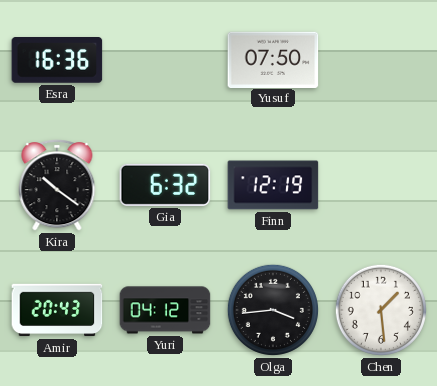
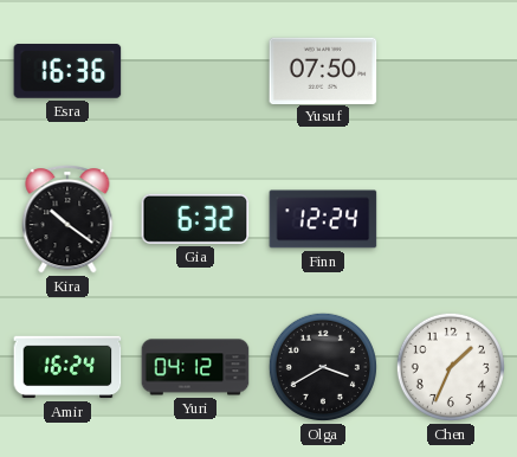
Finn: 12:19 -> 12:24
Amir: 20:43 -> 16:24
Olga: 3:44 -> 3:40
Chen: 1:29 -> 1:34
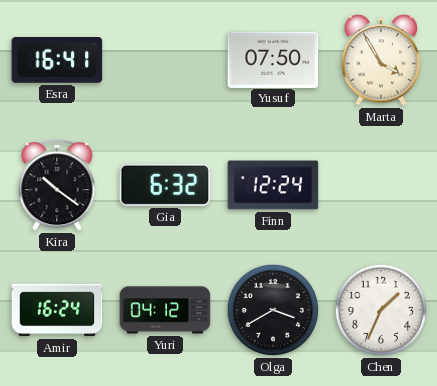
Esra: 16:36 -> 16:41
Marta: none -> 3:55
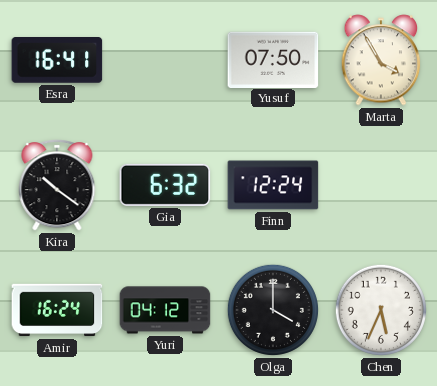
Olga: 3:40 -> 4:00
Chen: 1:34 -> 5:34
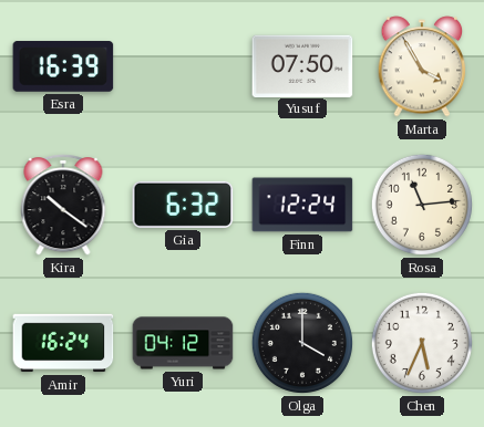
Esra: 16:41 -> 16:39
Rosa: none -> 11:14
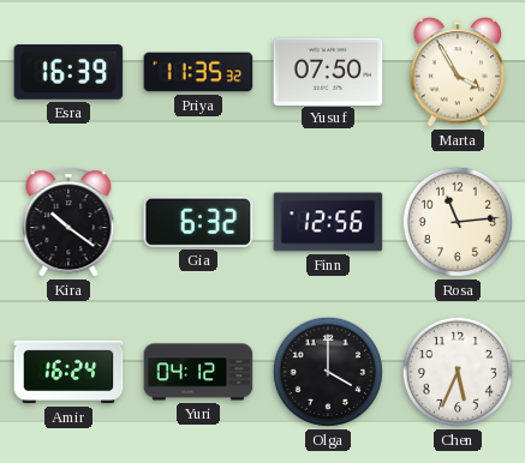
Priya: none -> 11:35
Finn: 12:24 -> 12:56
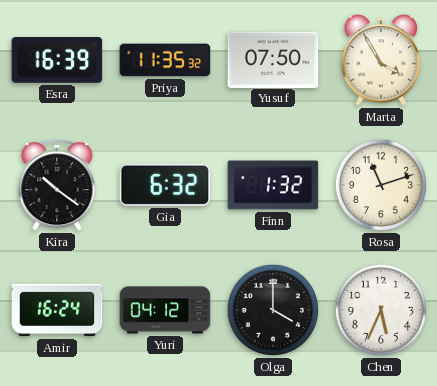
Finn: 12:56 -> 1:32
Rosa: 11:14 -> 11:12
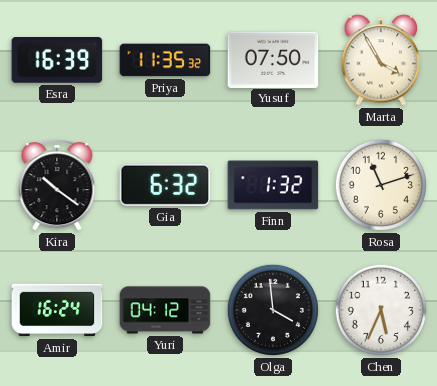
Olga: 4:00 -> 3:59
